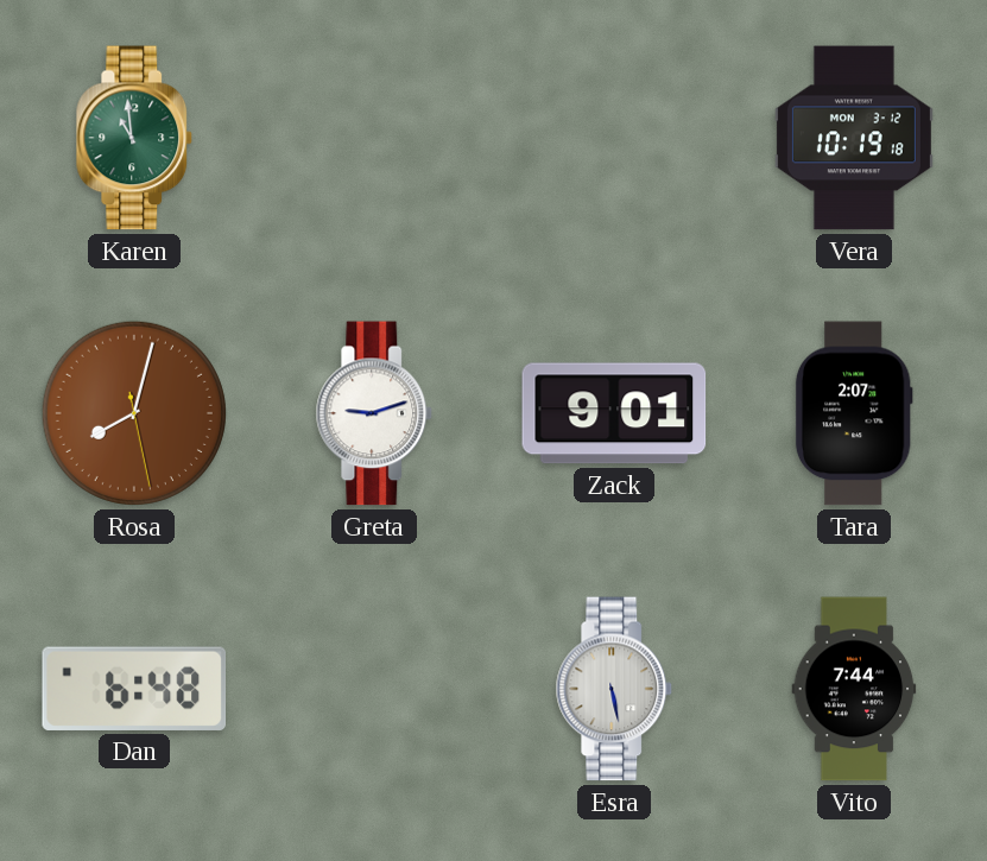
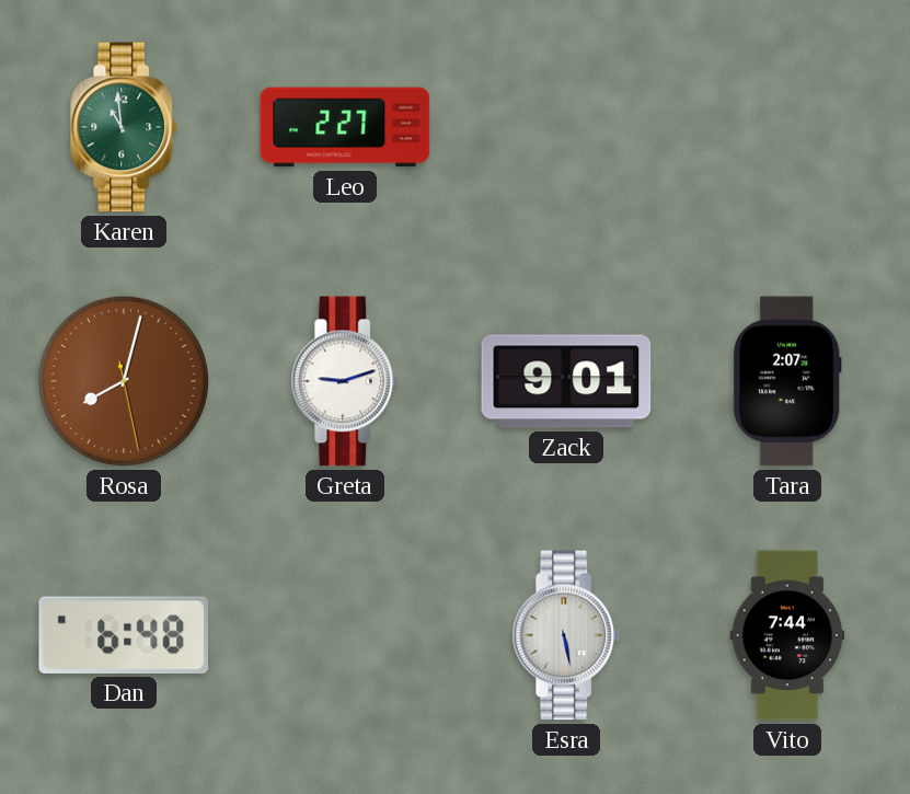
Leo: none -> 2:27
Vera: 10:19 -> none
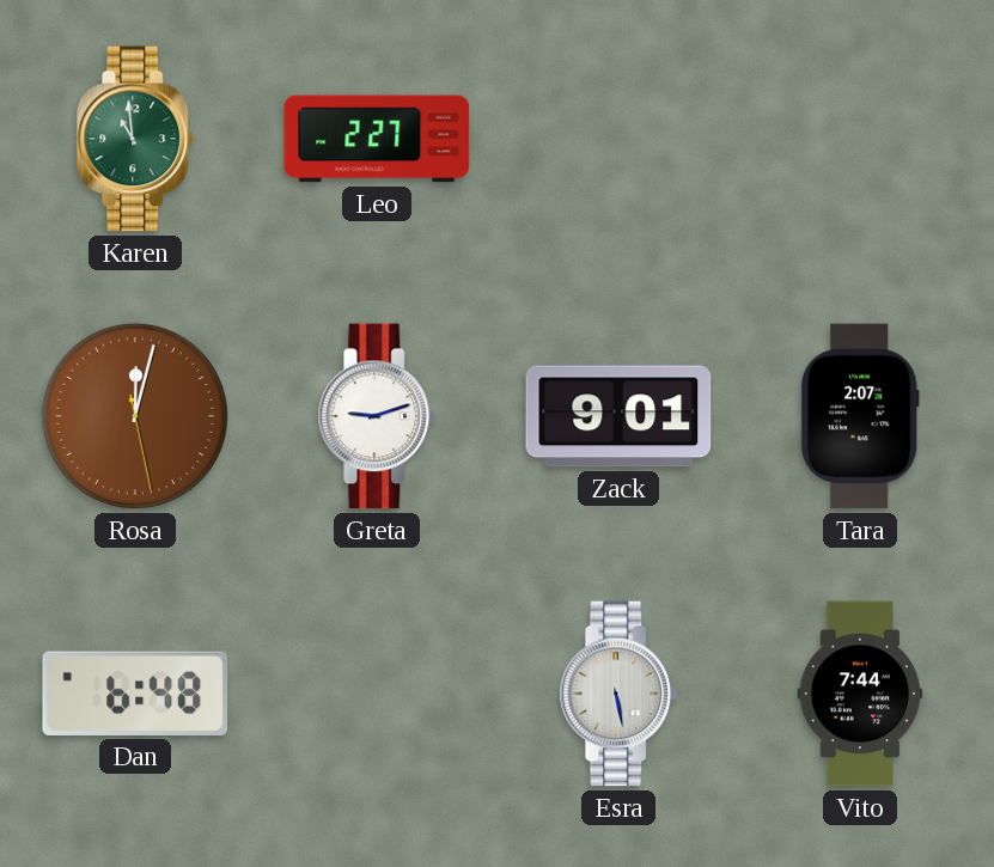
Rosa: 8:02 -> 12:02
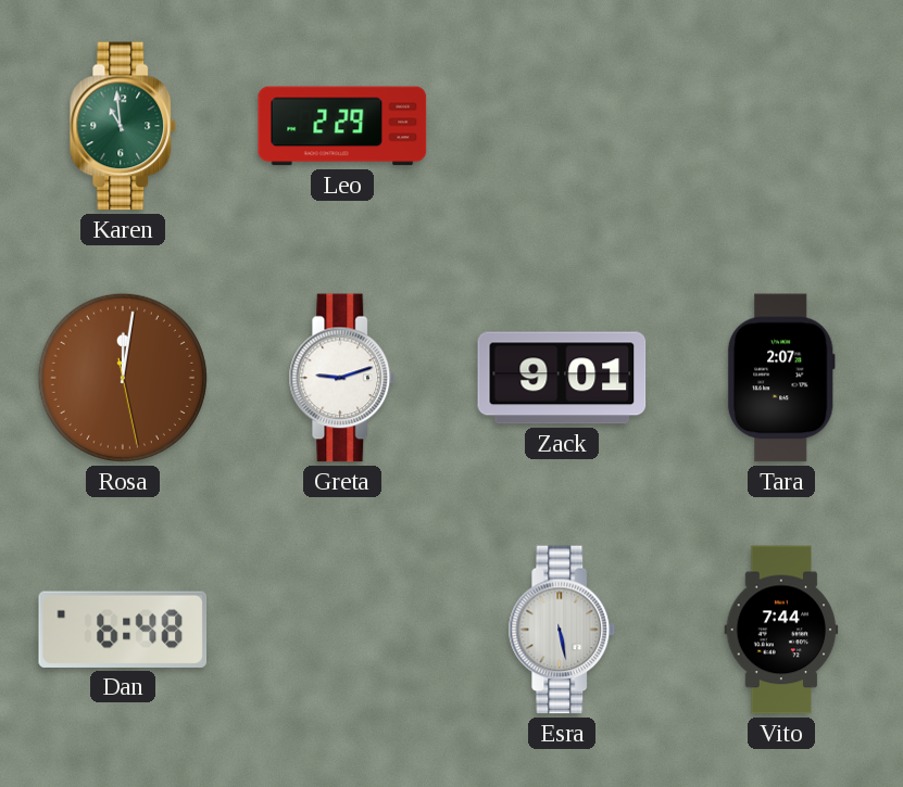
Leo: 2:27 -> 2:29
Rosa: 12:02 -> 12:01
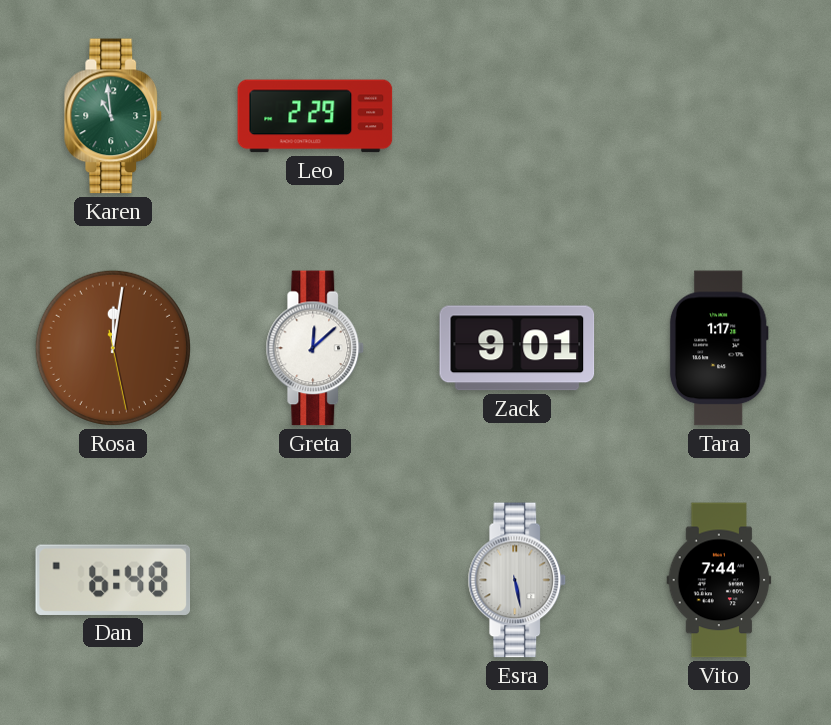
Greta: 9:12 -> 12:08
Tara: 2:07 -> 1:17
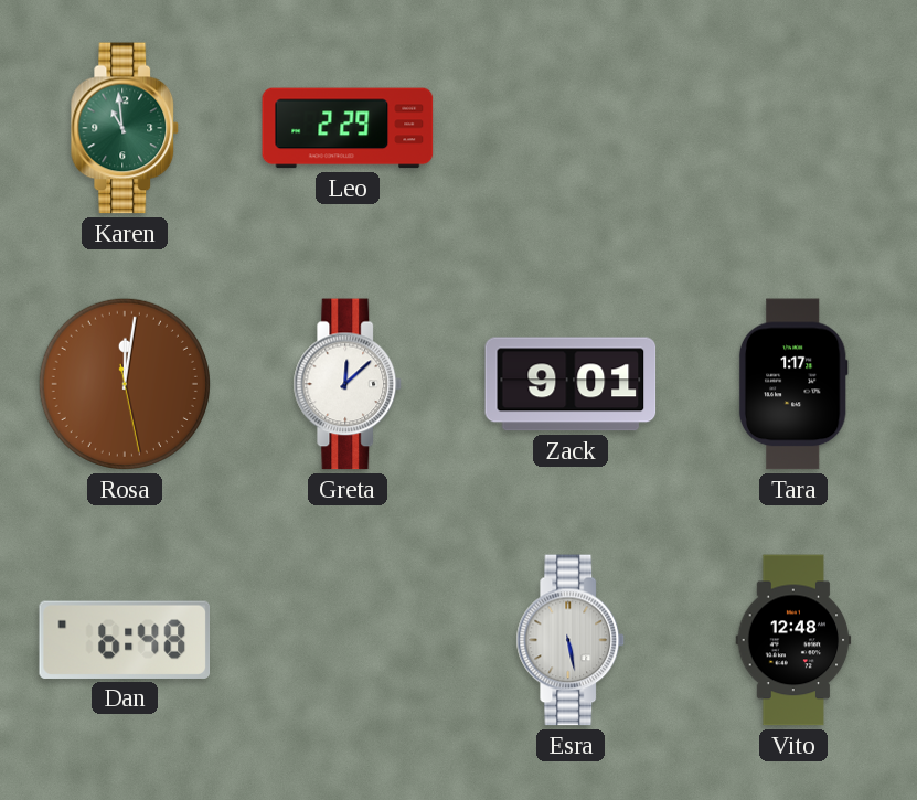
Vito: 7:44 -> 12:48
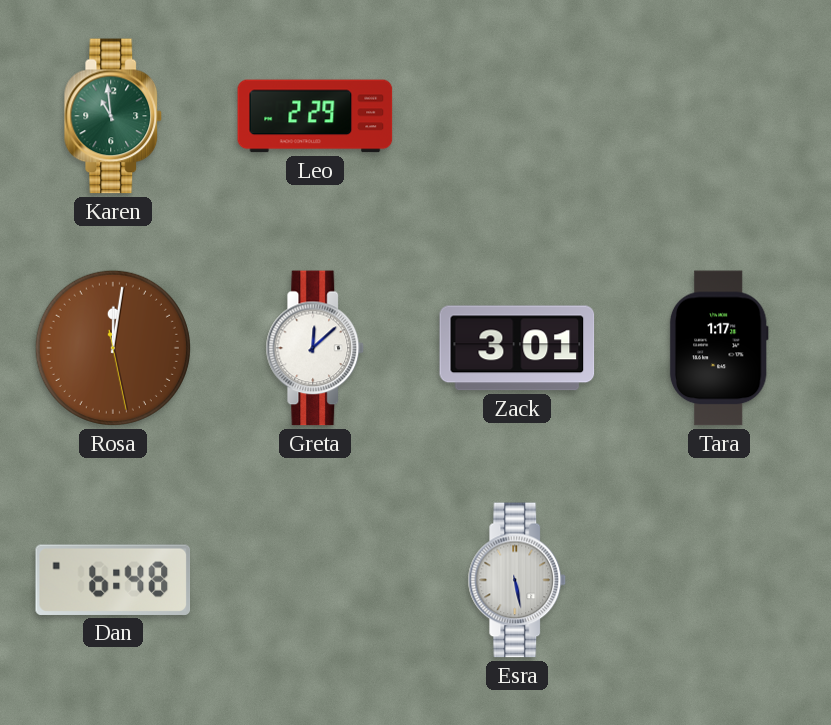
Zack: 9:01 -> 3:01
Vito: 12:48 -> none
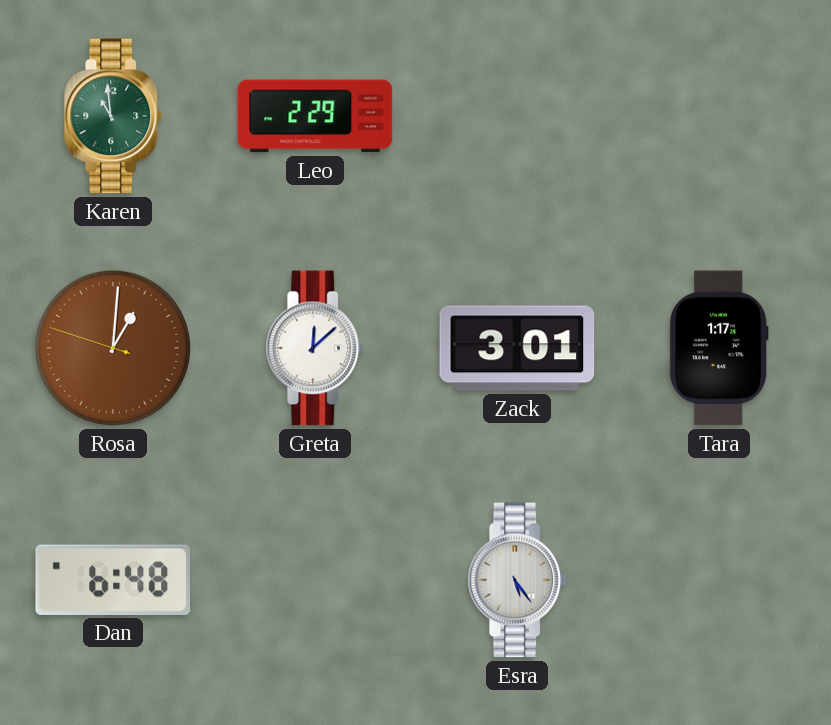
Rosa: 12:01 -> 1:00
Esra: 5:28 -> 5:24
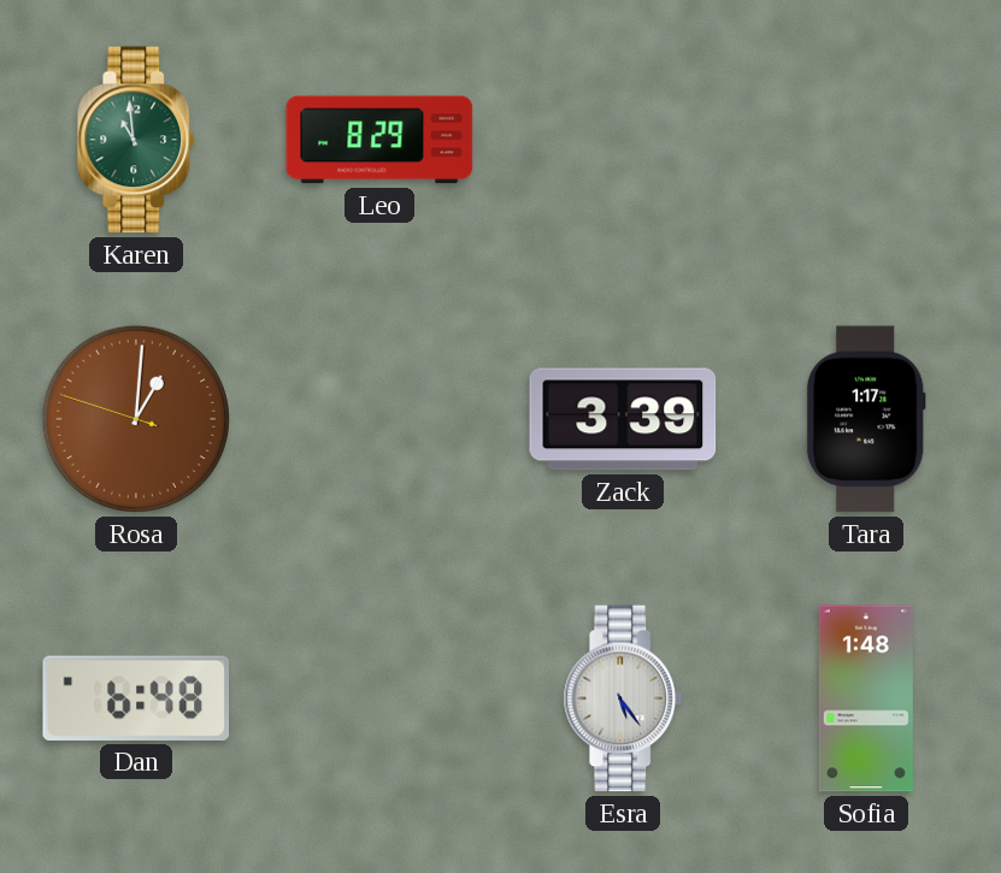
Leo: 2:29 -> 8:29
Greta: 12:08 -> none
Zack: 3:01 -> 3:39
Sofia: none -> 1:48
